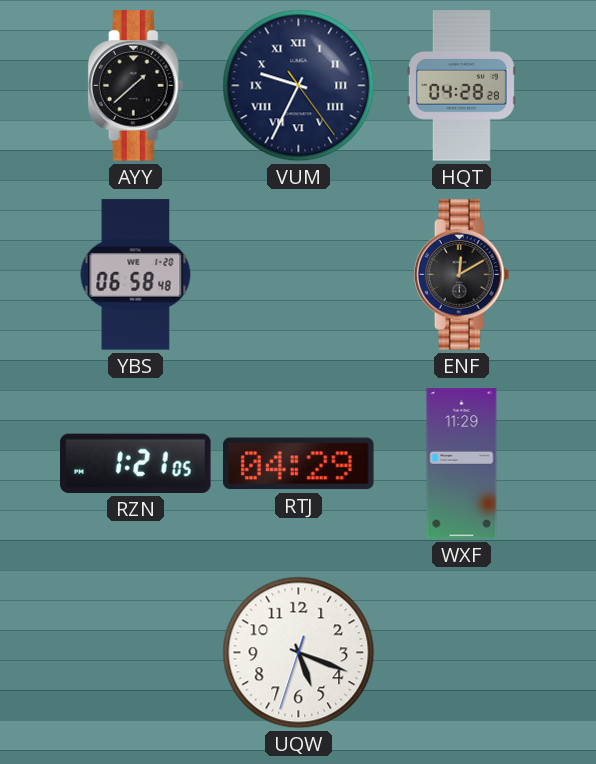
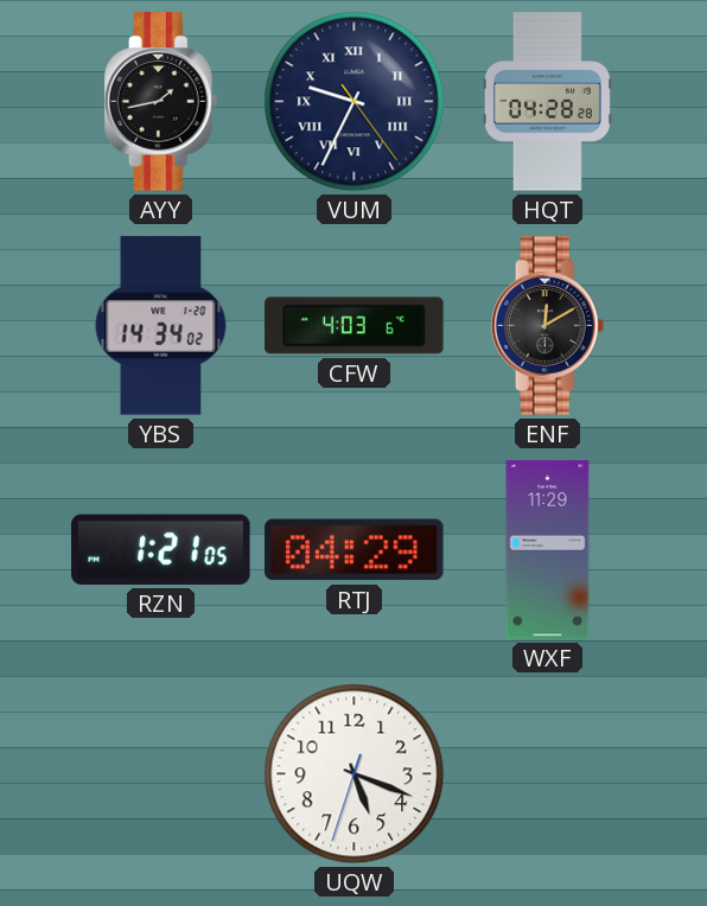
AYY: 1:38 -> 1:43
YBS: 06:58 -> 14:34
CFW: none -> 4:03
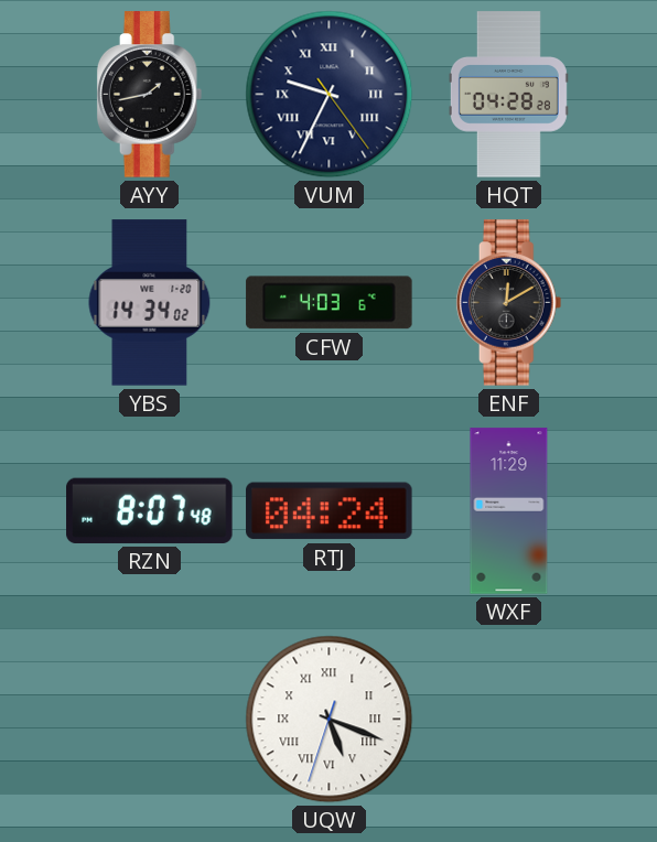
RZN: 1:21 -> 8:07
RTJ: 04:29 -> 04:24
UQW numerals: Arabic -> Roman
